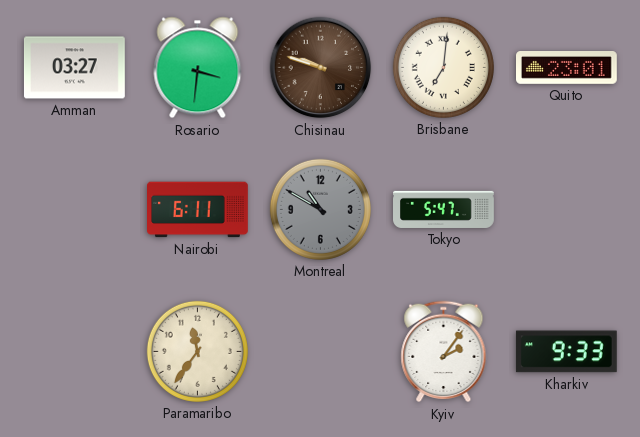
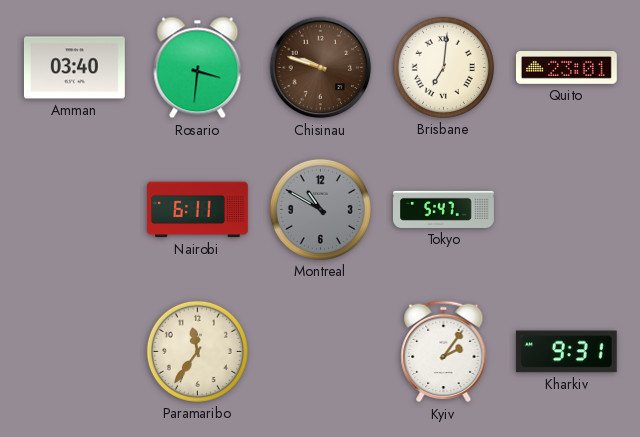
Amman: 03:27 -> 03:40
Kharkiv: 9:33 -> 9:31
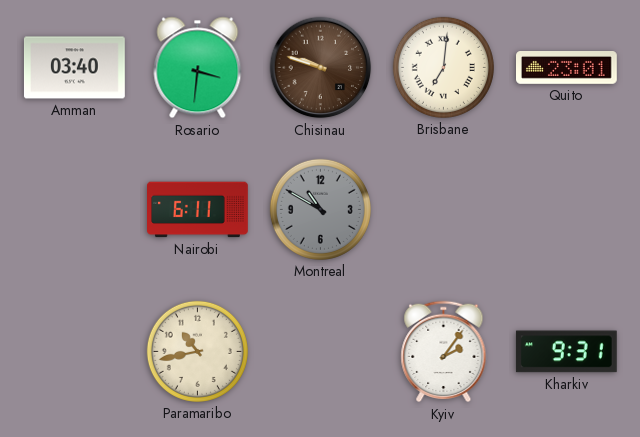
Tokyo: 5:47 -> none
Paramaribo: 11:36 -> 10:43
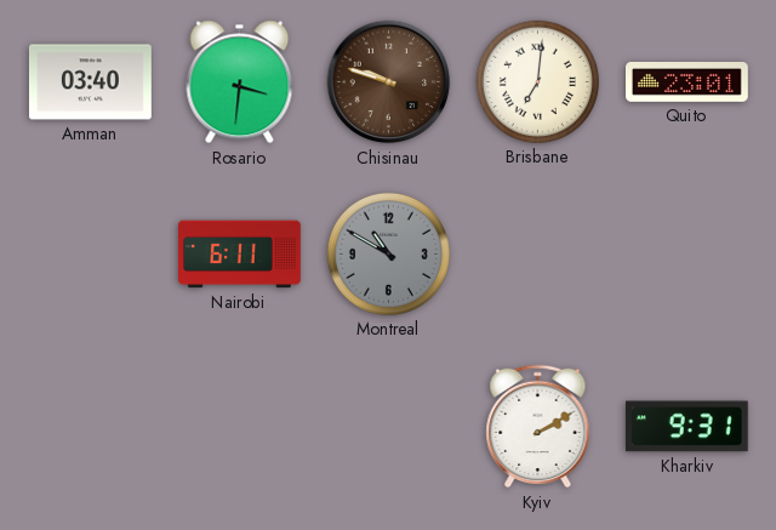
Paramaribo: 10:43 -> none
Kyiv: 2:06 -> 2:10
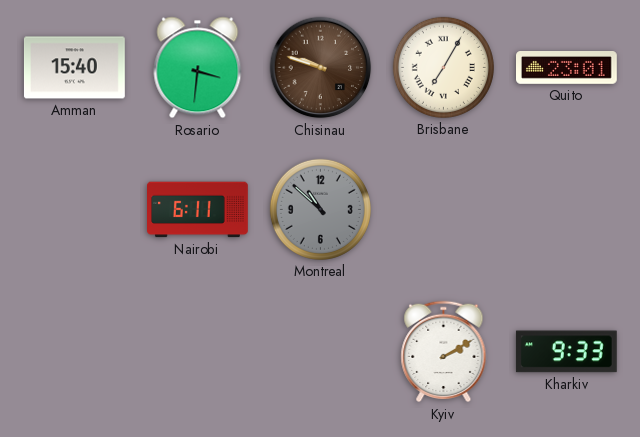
Amman: 03:40 -> 15:40
Brisbane: 7:01 -> 7:05
Montreal: 10:50 -> 10:52
Kharkiv: 9:31 -> 9:33
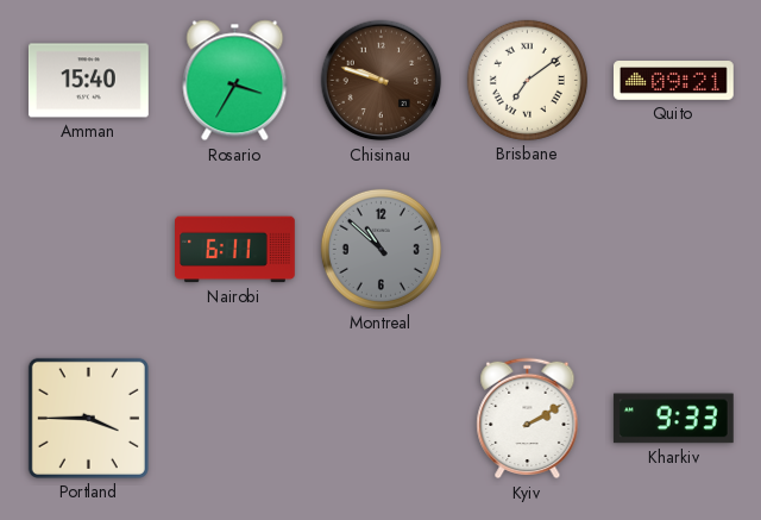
Rosario: 3:31 -> 3:35
Brisbane: 7:05 -> 7:09
Quito: 23:01 -> 09:21
Portland: none -> 3:45
